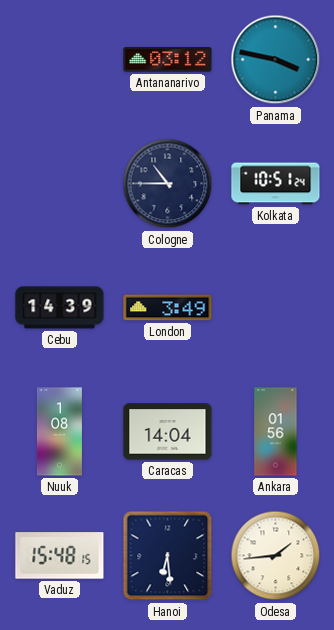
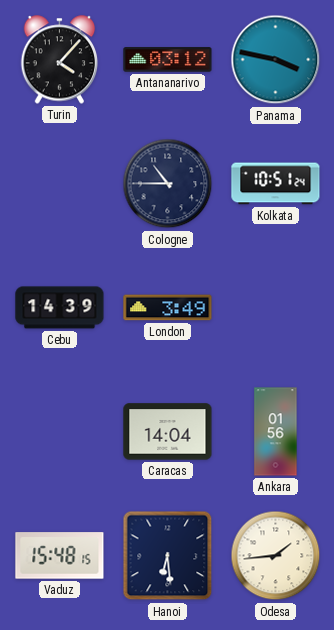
Turin: none -> 4:07
Nuuk: 1:08 -> none
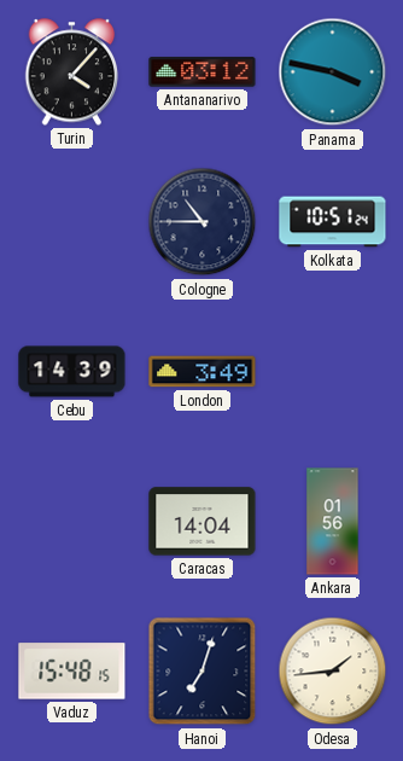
Hanoi: 6:29 -> 7:03
